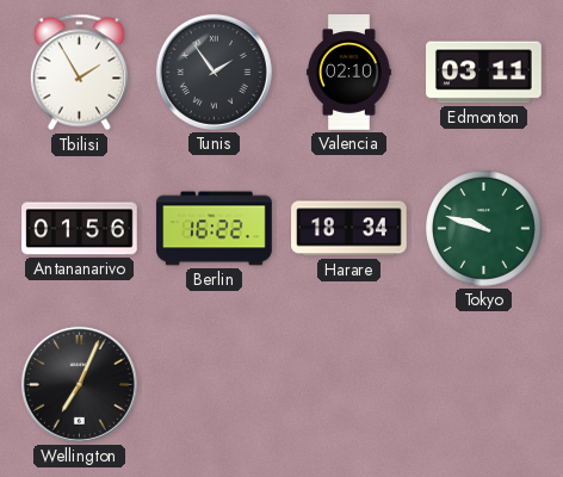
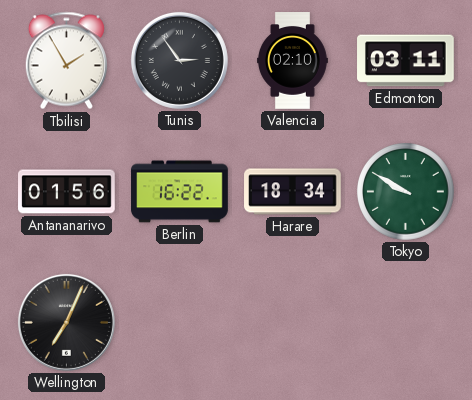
Tunis: 1:54 -> 2:54
Tokyo: 9:48 -> 9:50
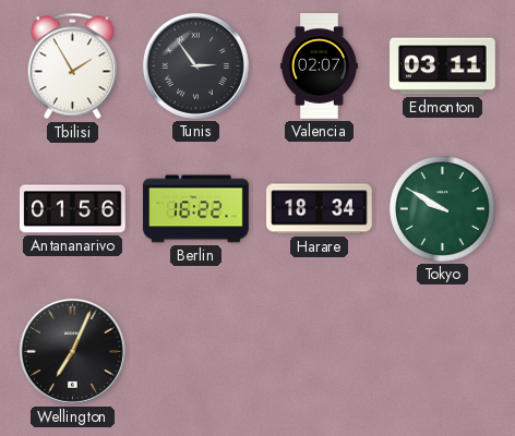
Valencia: 02:10 -> 02:07
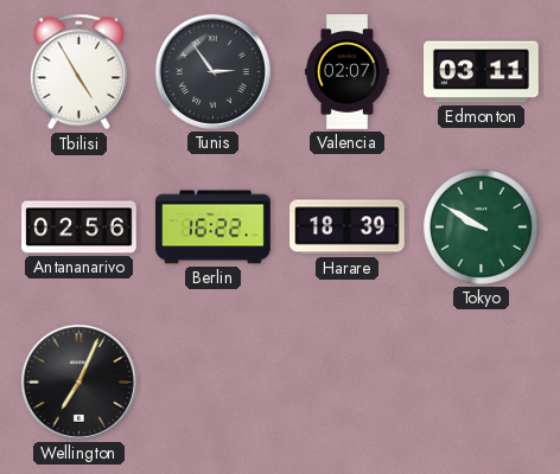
Tbilisi: 1:55 -> 4:55
Antananarivo: 01:56 -> 02:56
Harare: 18:34 -> 18:39
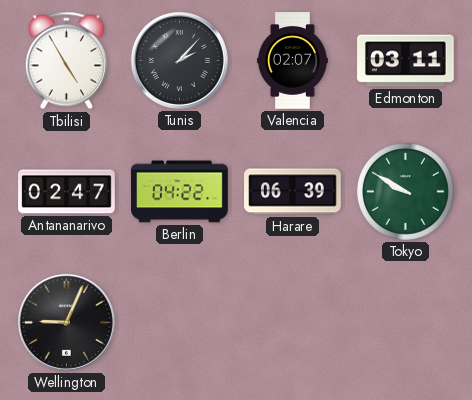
Tunis: 2:54 -> 2:07
Antananarivo: 02:56 -> 02:47
Berlin: 16:22 -> 04:22
Harare: 18:39 -> 06:39
Wellington: 7:04 -> 9:04
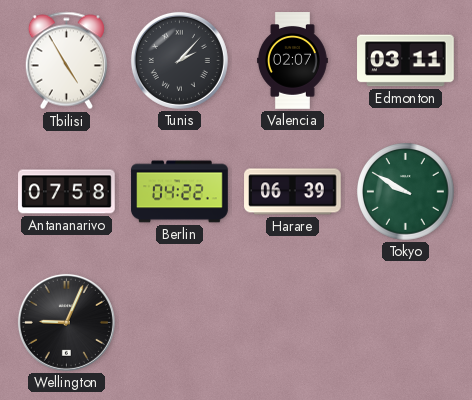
Antananarivo: 02:47 -> 07:58
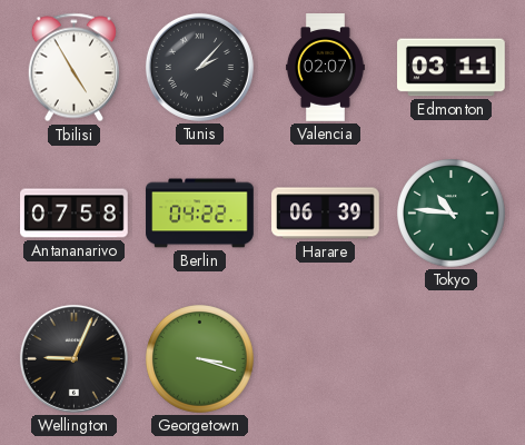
Tokyo: 9:50 -> 10:46
Georgetown: none -> 3:18
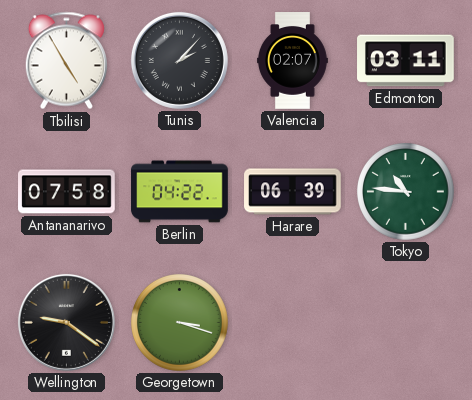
Wellington: 9:04 -> 9:21
